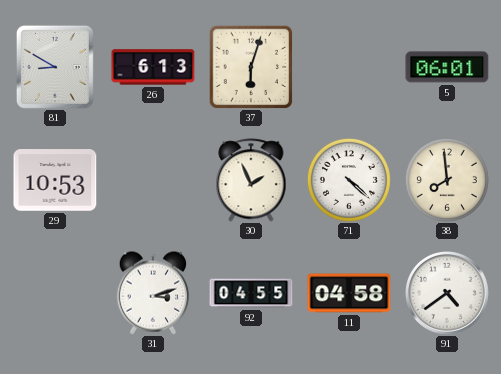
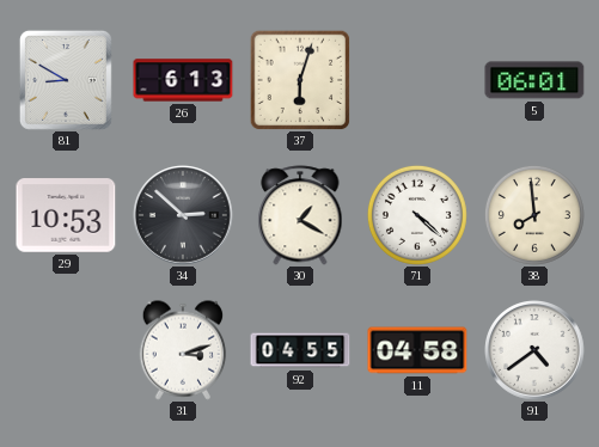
34: none -> 2:52
30: 1:56 -> 1:20
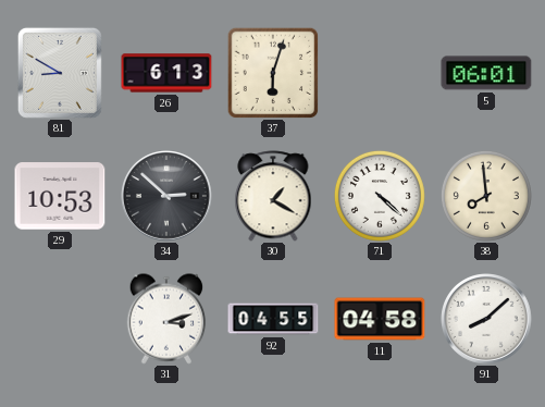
91: 4:39 -> 8:08
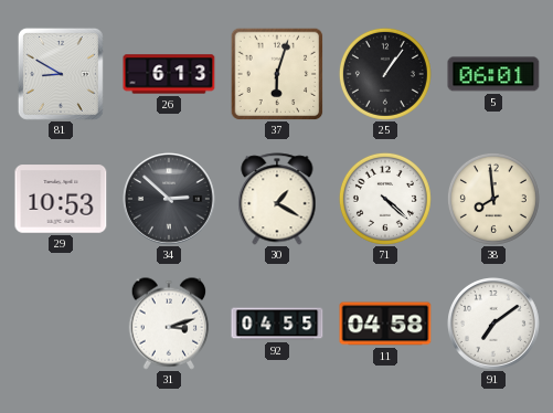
25: none -> 1:06
91: 8:08 -> 7:09
